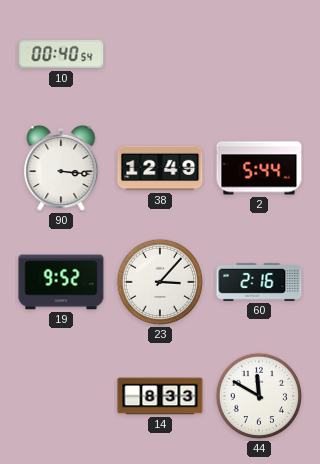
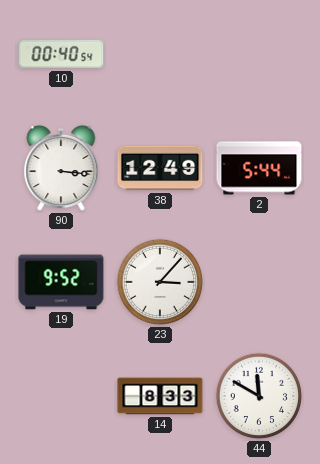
60: 2:16 -> none
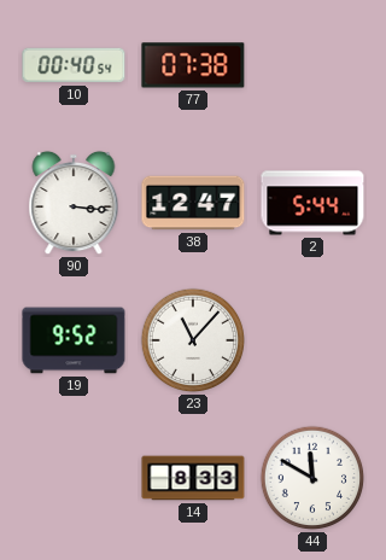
77: none -> 07:38
38: 12:49 -> 12:47
23: 3:07 -> 11:07
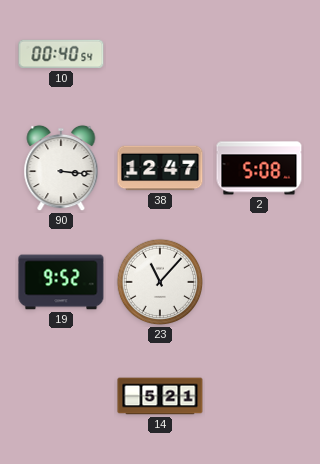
77: 07:38 -> none
2: 5:44 -> 5:08
14: 8:33 -> 5:21
44: 11:50 -> none
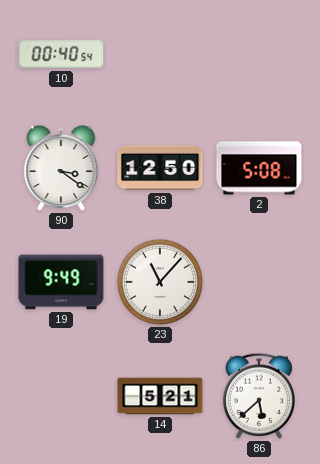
90: 3:16 -> 3:21
38: 12:47 -> 12:50
19: 9:52 -> 9:49
86: none -> 5:38
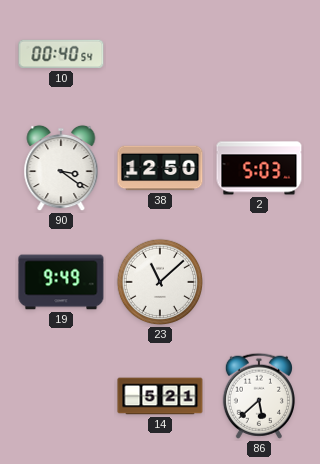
2: 5:08 -> 5:03
23: 11:07 -> 11:08
